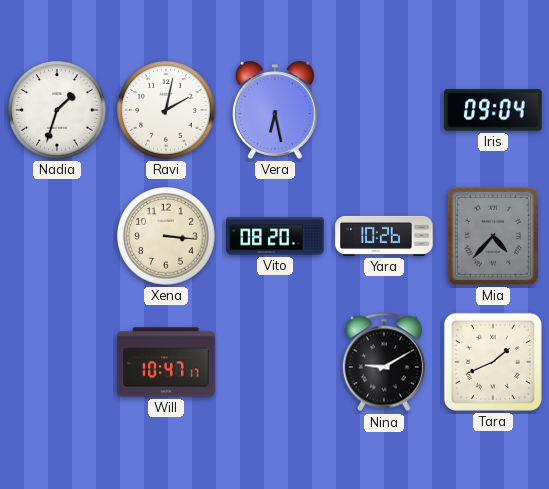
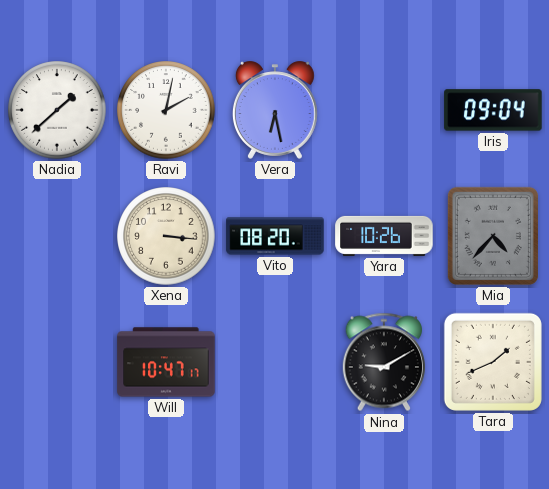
Nadia: 1:33 -> 1:38
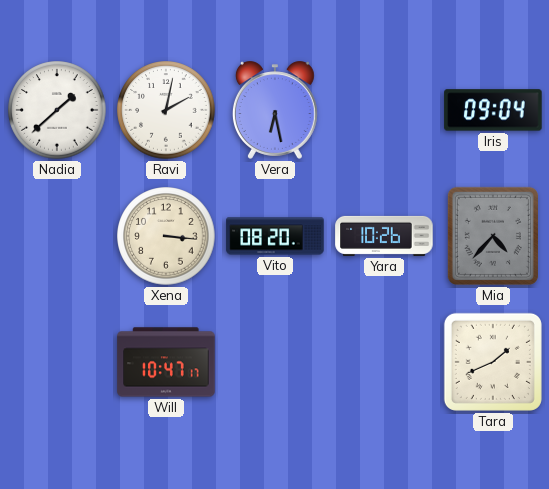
Nina: 9:10 -> none
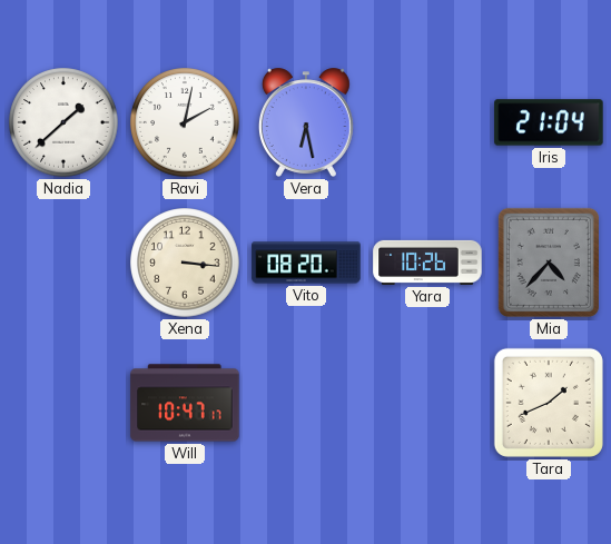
Iris: 09:04 -> 21:04
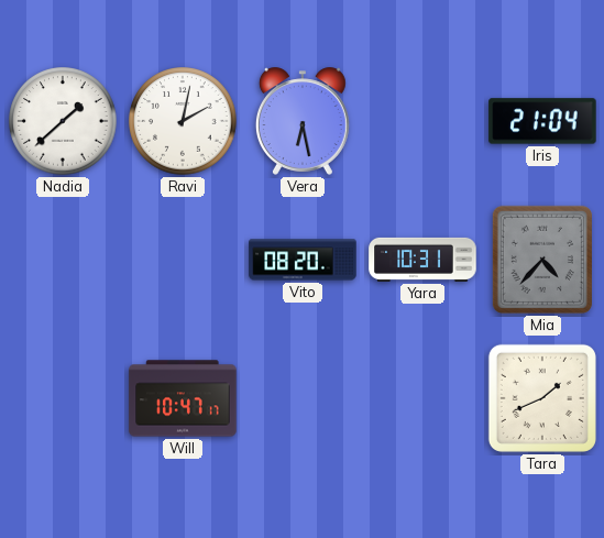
Xena: 3:16 -> none
Yara: 10:26 -> 10:31
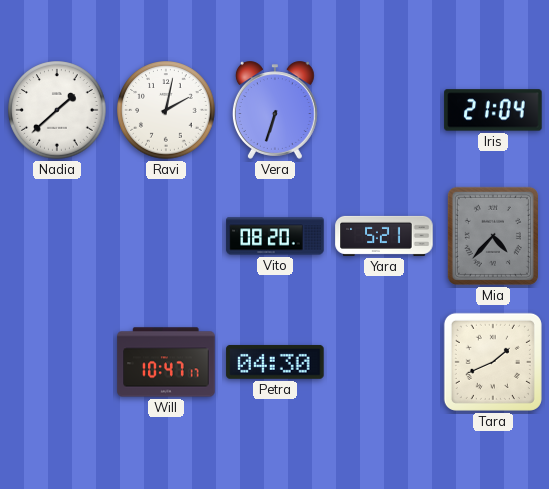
Vera: 6:28 -> 6:33
Yara: 10:31 -> 5:21
Petra: none -> 04:30
